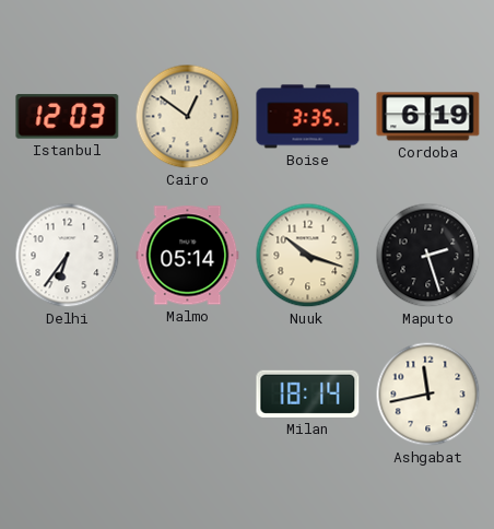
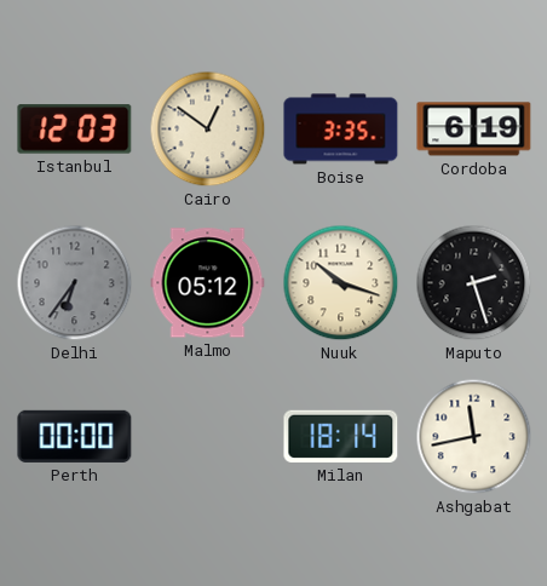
Delhi dial: white -> grey
Malmo: 05:14 -> 05:12
Perth: none -> 00:00
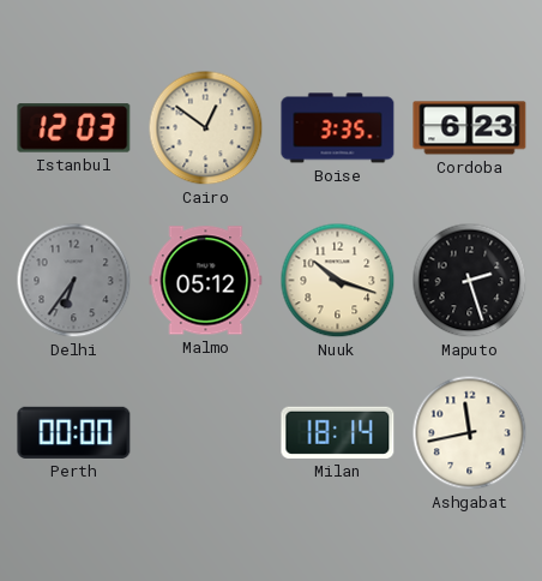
Cordoba: 6:19 -> 6:23
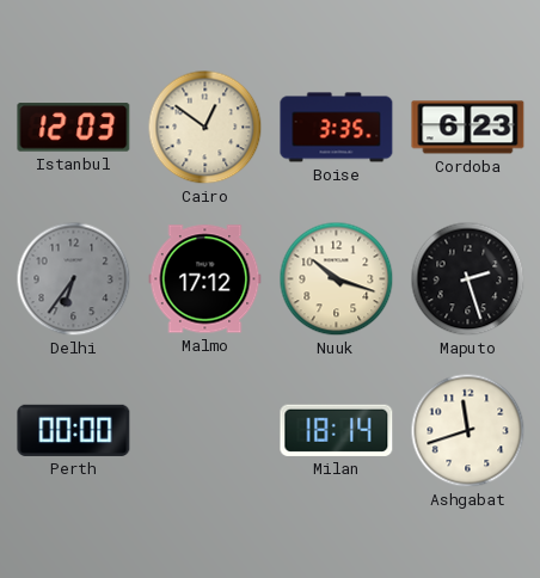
Malmo: 05:12 -> 17:12
Ashgabat: 11:43 -> 11:42
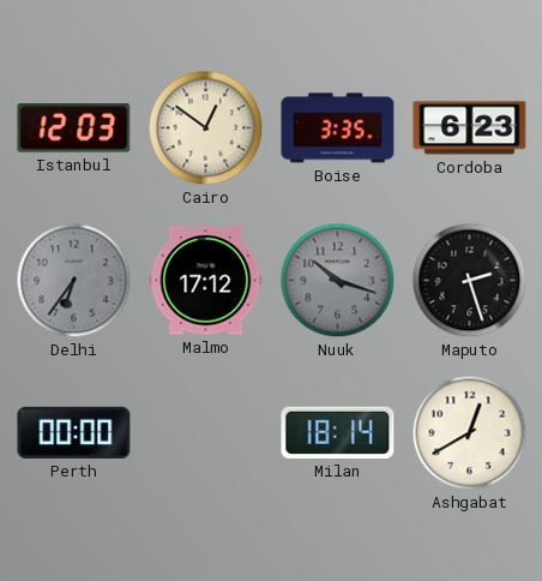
Nuuk dial: cream -> grey
Ashgabat: 11:42 -> 12:40
